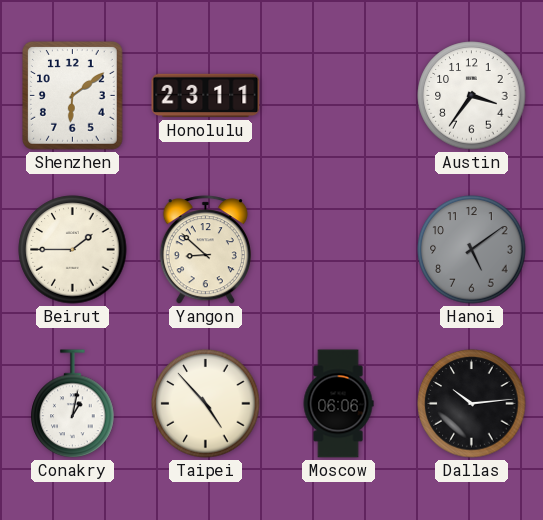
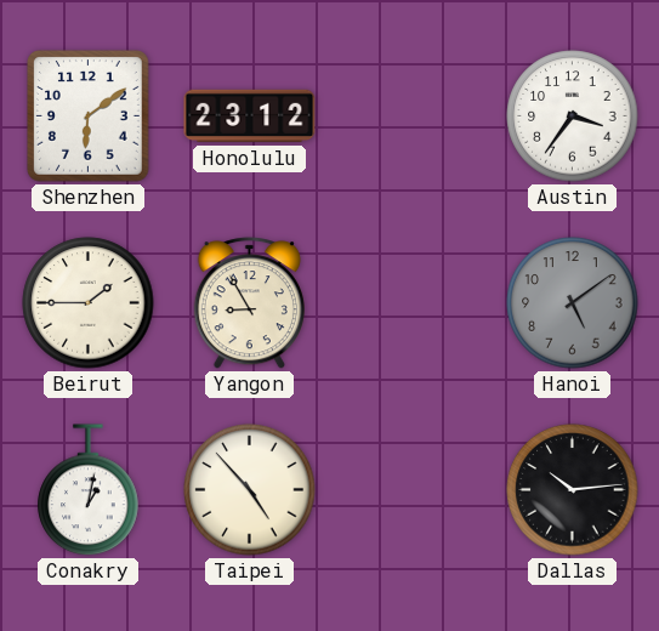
Honolulu: 23:11 -> 23:12
Yangon: 8:52 -> 8:55
Moscow: 06:06 -> none
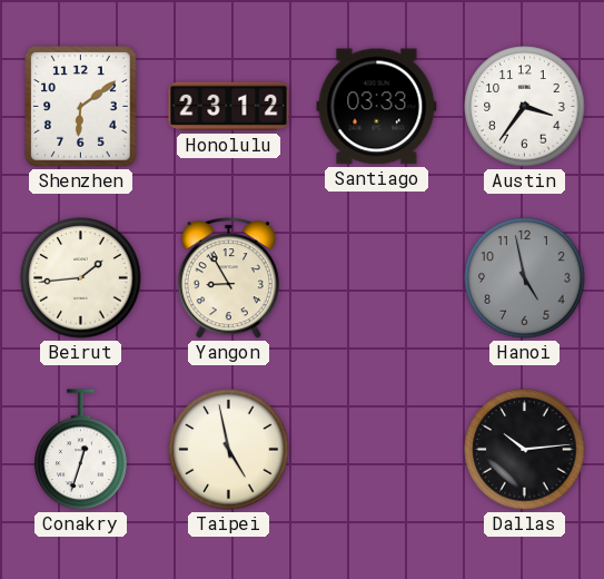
Santiago: none -> 03:33
Beirut: 1:45 -> 1:44
Hanoi: 5:09 -> 4:58
Conakry: 1:02 -> 12:33
Taipei: 4:53 -> 4:58
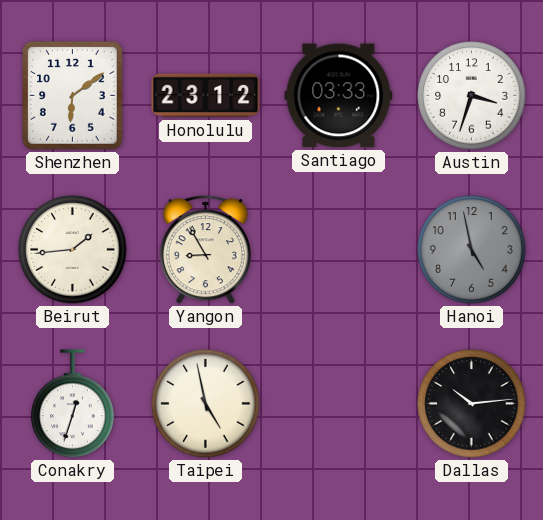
Austin: 3:36 -> 3:33
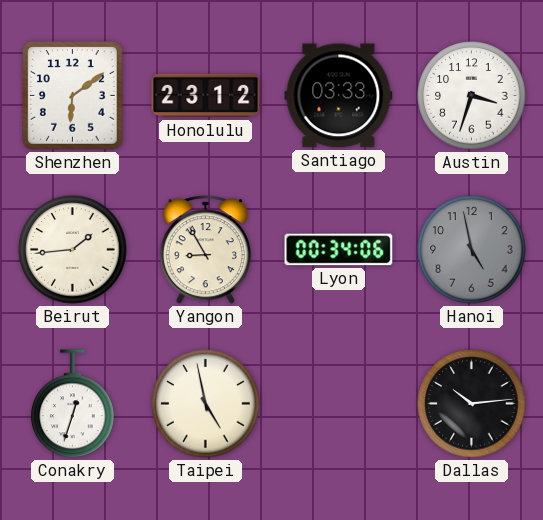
Lyon: none -> 00:34
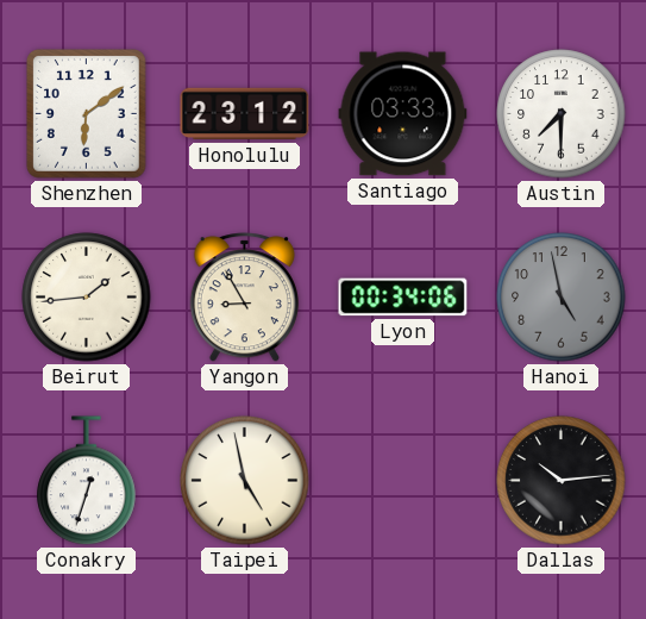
Austin: 3:33 -> 7:30
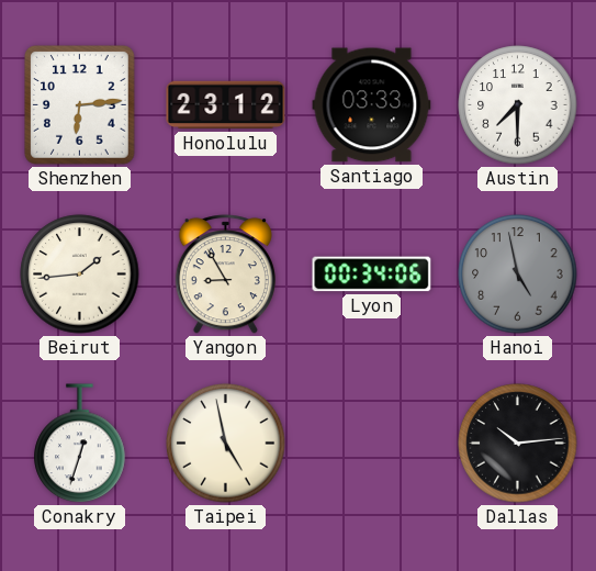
Shenzhen: 6:09 -> 6:14
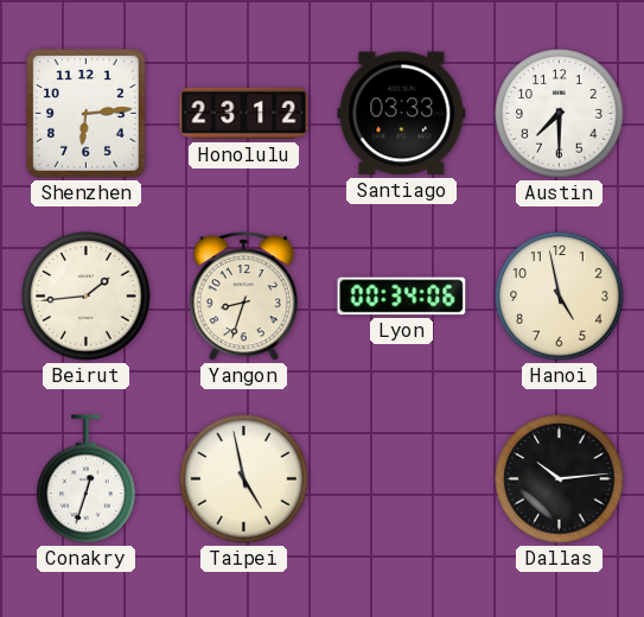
Yangon: 8:55 -> 8:33
Hanoi dial: grey -> cream
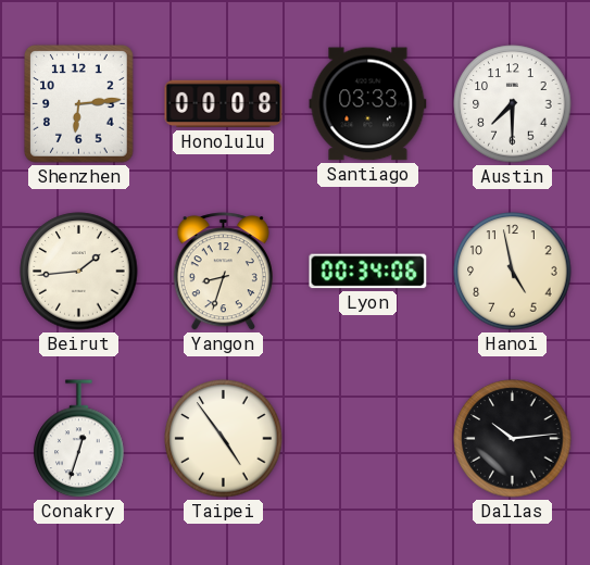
Honolulu: 23:12 -> 00:08
Taipei: 4:58 -> 4:54
